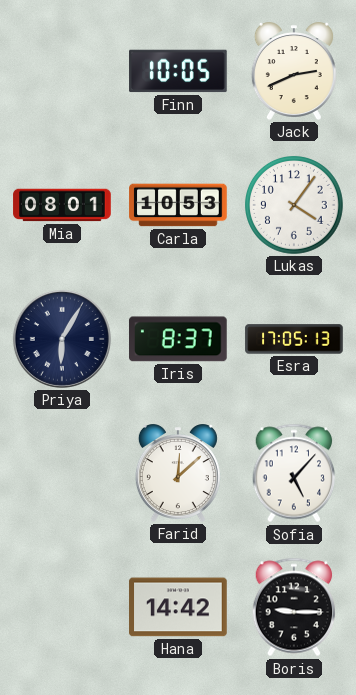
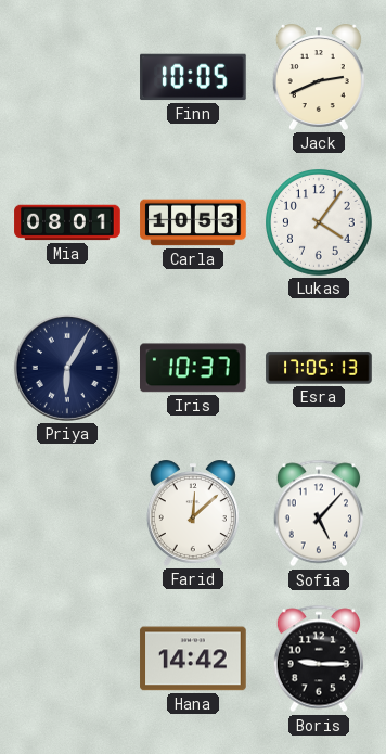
Iris: 8:37 -> 10:37
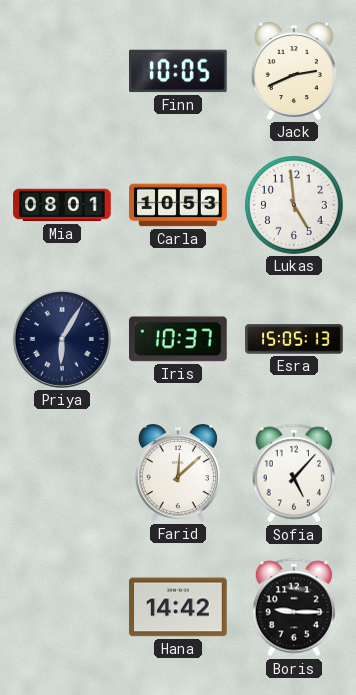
Lukas: 4:06 -> 4:59
Esra: 17:05 -> 15:05
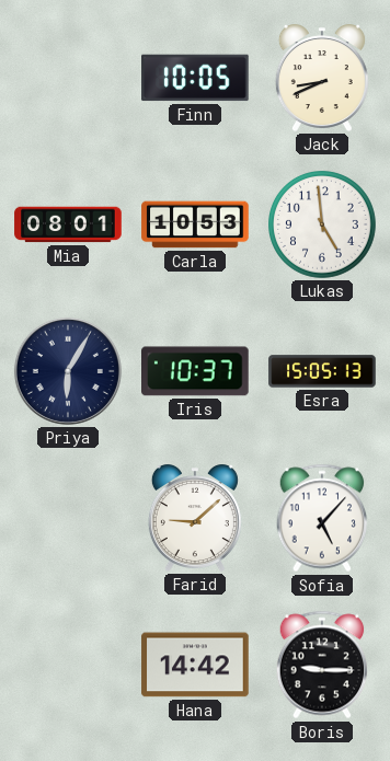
Jack: 2:41 -> 8:41
Farid: 12:08 -> 9:08
